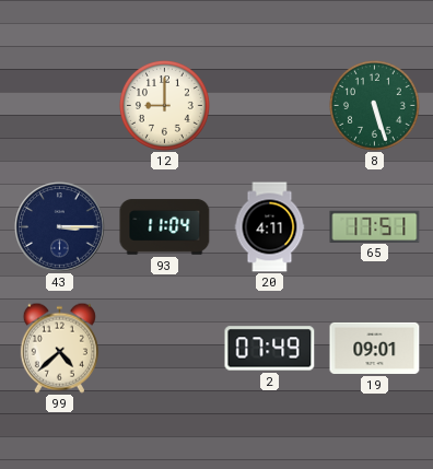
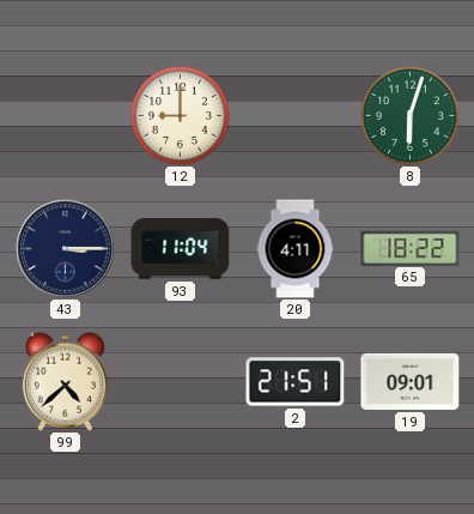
8: 5:27 -> 6:03
65: 17:51 -> 18:22
2: 07:49 -> 21:51
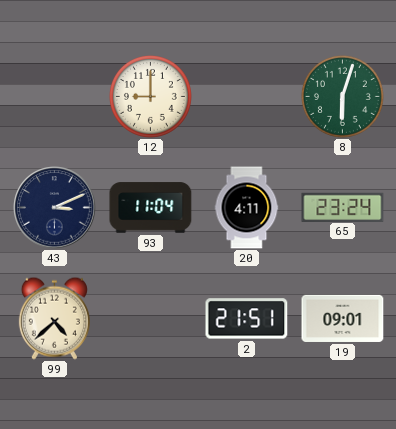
43: 3:15 -> 3:11
65: 18:22 -> 23:24
